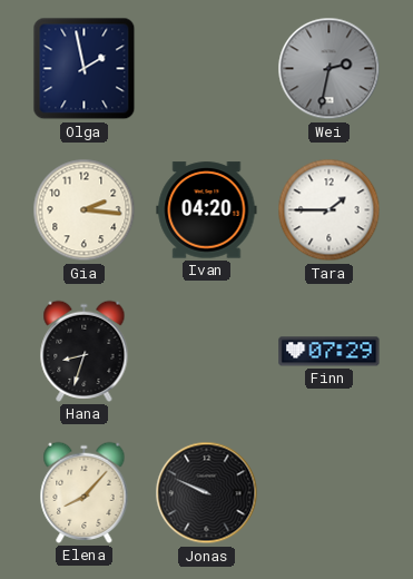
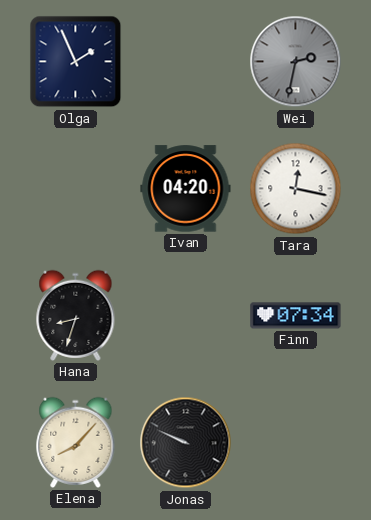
Olga: 1:58 -> 1:56
Gia: 2:16 -> none
Tara: 1:45 -> 12:17
Finn: 07:29 -> 07:34
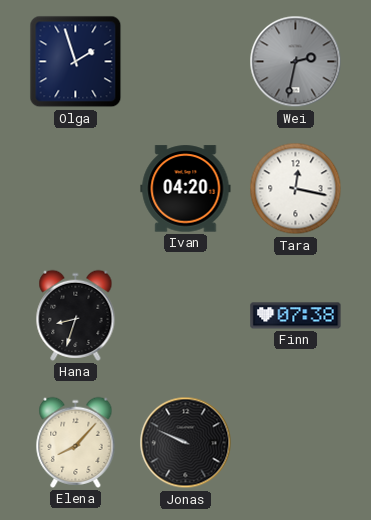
Olga: 1:56 -> 1:57
Finn: 07:34 -> 07:38
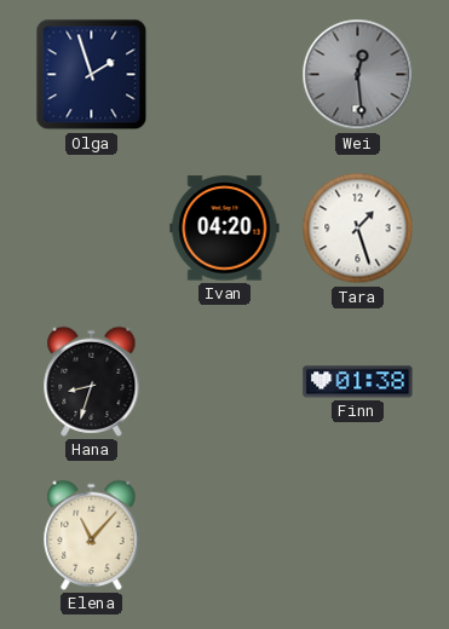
Wei: 2:32 -> 12:29
Tara: 12:17 -> 1:27
Finn: 07:38 -> 01:38
Elena: 8:07 -> 11:07
Jonas: 9:49 -> none
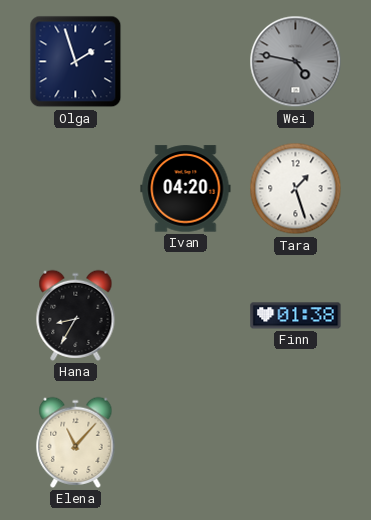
Wei: 12:29 -> 4:47
Hana: 8:33 -> 8:35
